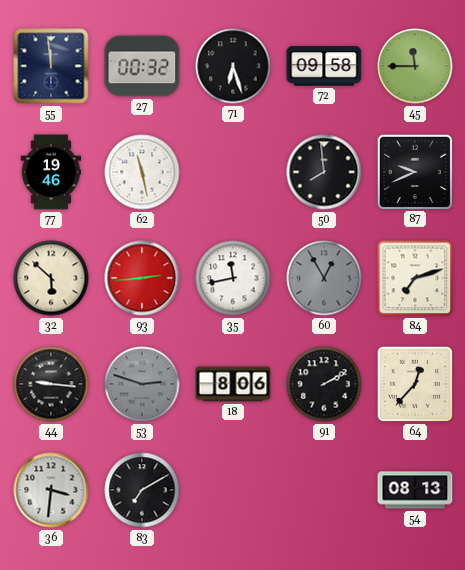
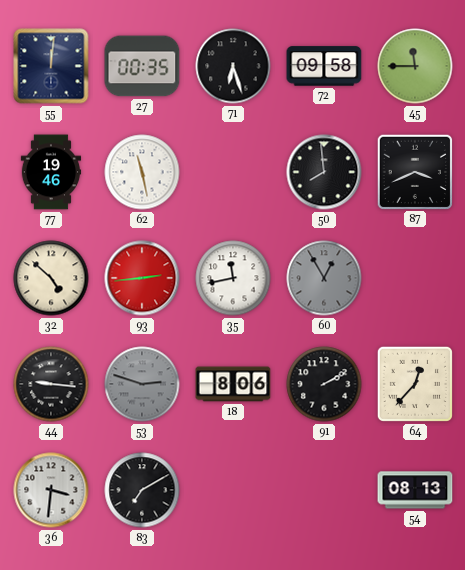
55: 11:59 -> 12:01
27: 00:32 -> 00:35
87: 9:41 -> 3:41
32: 5:52 -> 4:52
84: 7:12 -> none
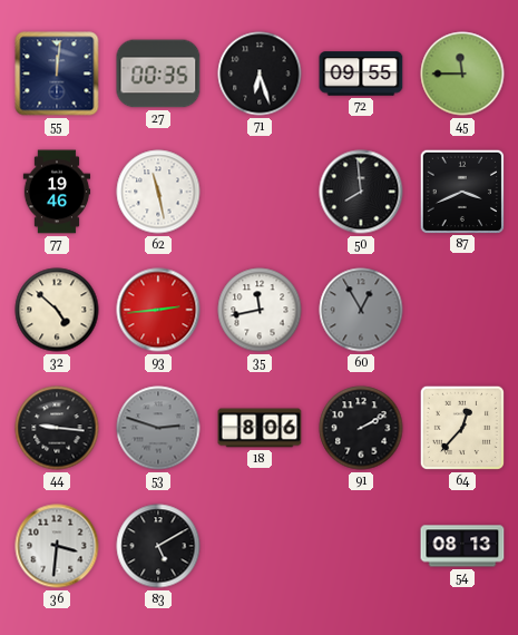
72: 09:58 -> 09:55
83: 7:10 -> 5:10
